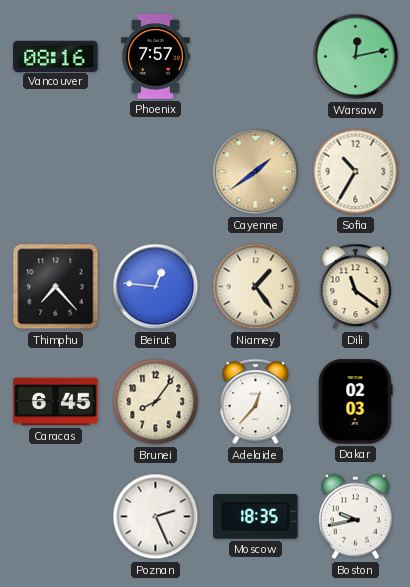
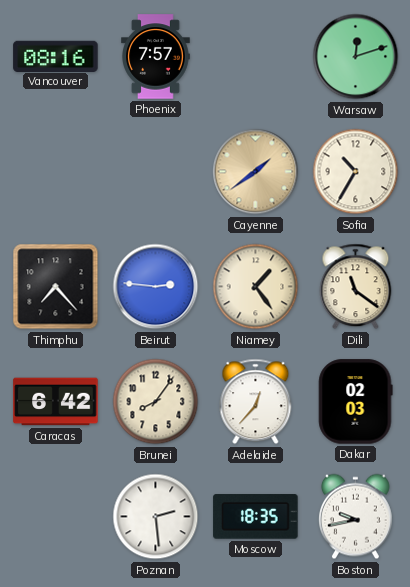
Warsaw: 12:13 -> 12:12
Beirut: 12:46 -> 2:46
Caracas: 6:45 -> 6:42
Poznan: 2:26 -> 2:29
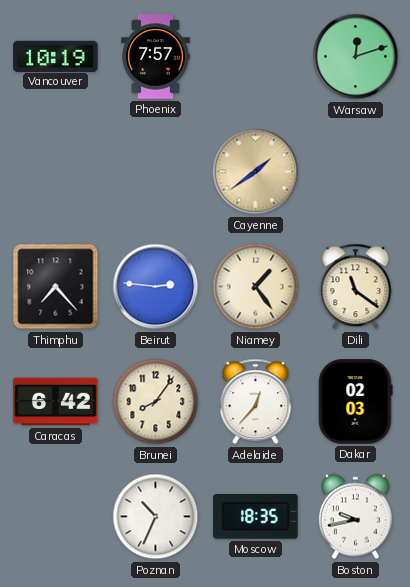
Vancouver: 08:16 -> 10:19
Sofia: 10:35 -> none
Poznan: 2:29 -> 10:34
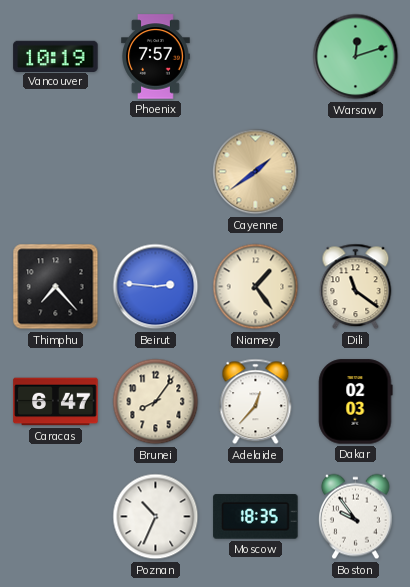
Caracas: 6:42 -> 6:47
Boston: 9:43 -> 9:54
